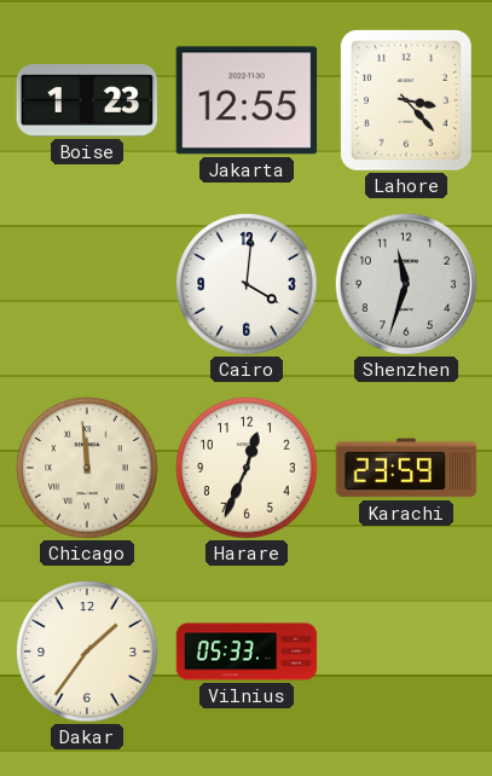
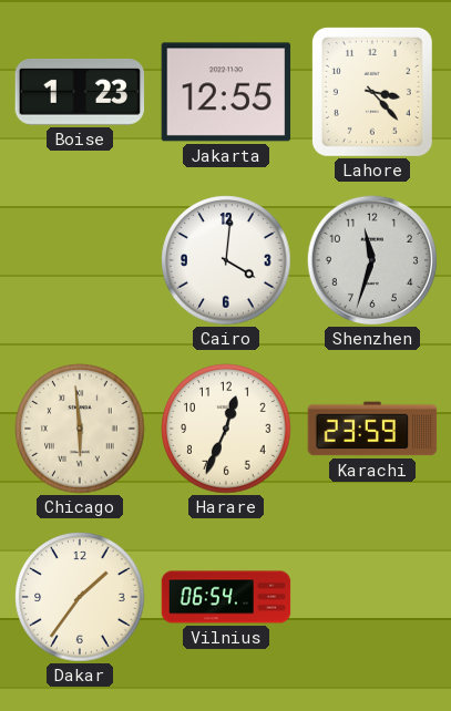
Chicago: 11:59 -> 5:59
Vilnius: 05:33 -> 06:54
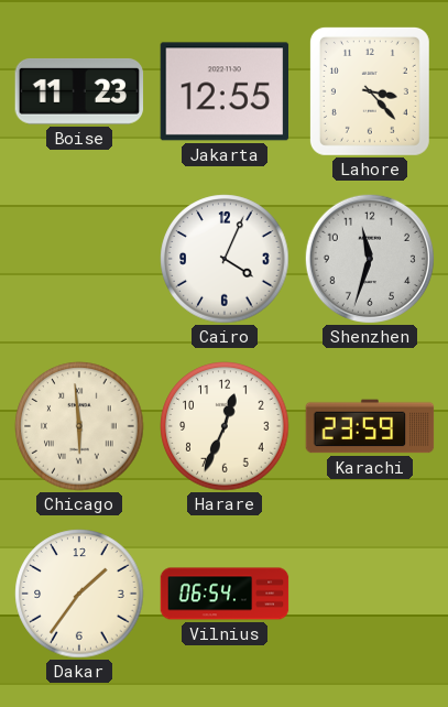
Boise: 1:23 -> 11:23
Cairo: 4:01 -> 4:04
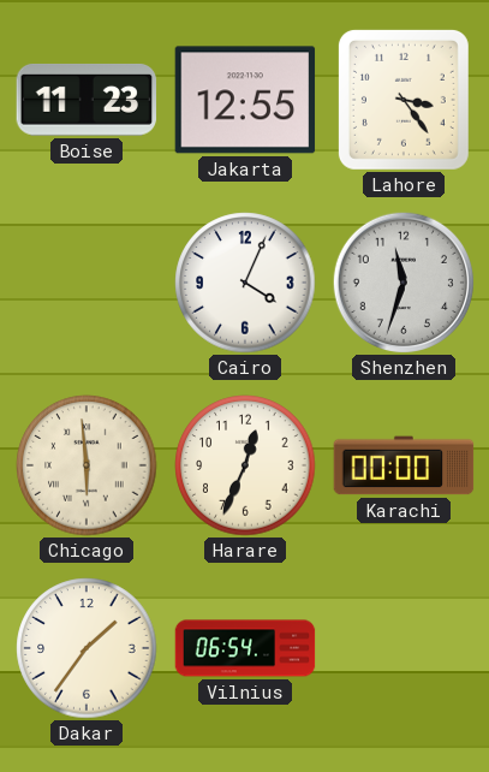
Lahore: 3:23 -> 3:24
Karachi: 23:59 -> 00:00
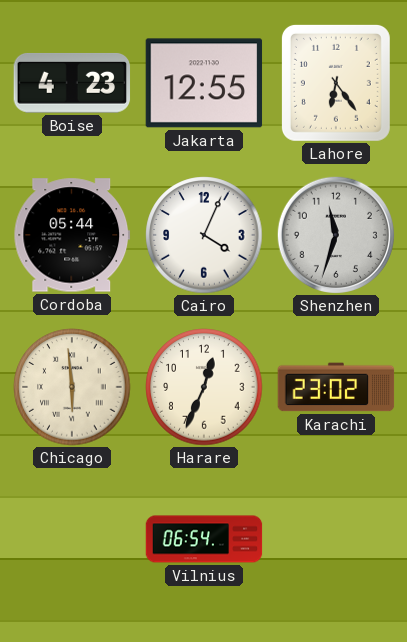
Boise: 11:23 -> 4:23
Lahore: 3:24 -> 6:24
Cordoba: none -> 05:44
Karachi: 00:00 -> 23:02
Dakar: 1:36 -> none
